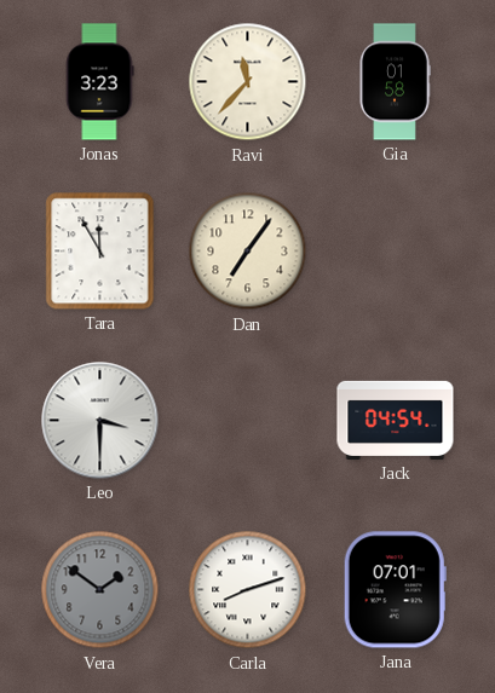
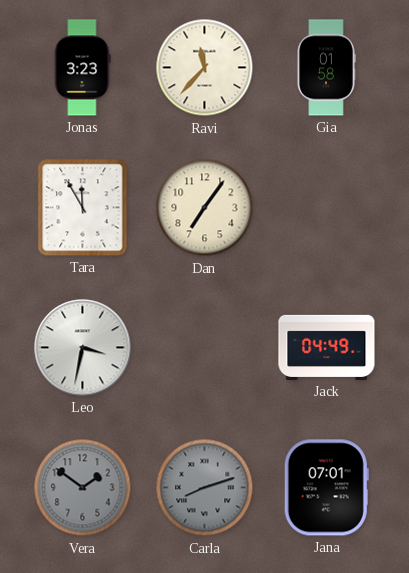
Leo: 3:30 -> 3:32
Jack: 04:54 -> 04:49
Carla dial: white -> grey
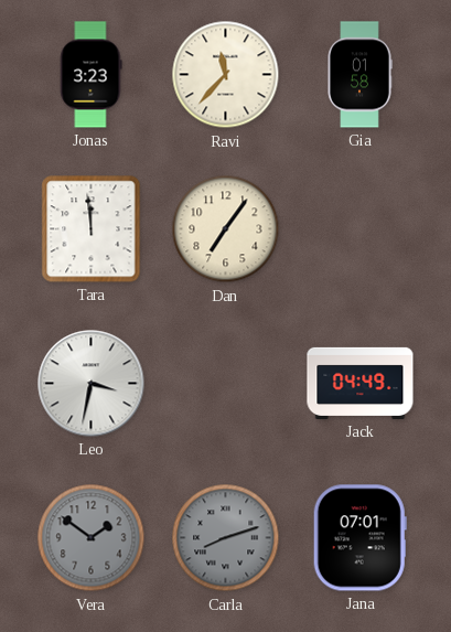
Tara: 11:55 -> 11:59
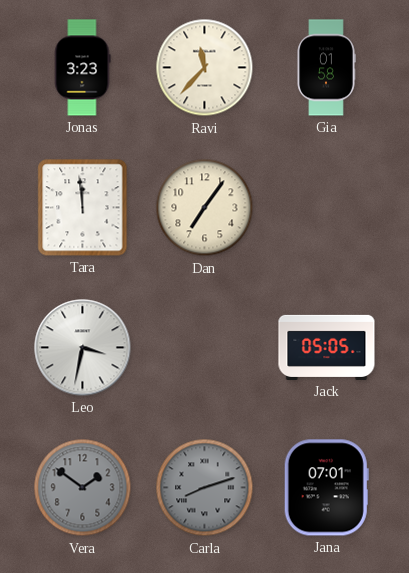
Jack: 04:49 -> 05:05
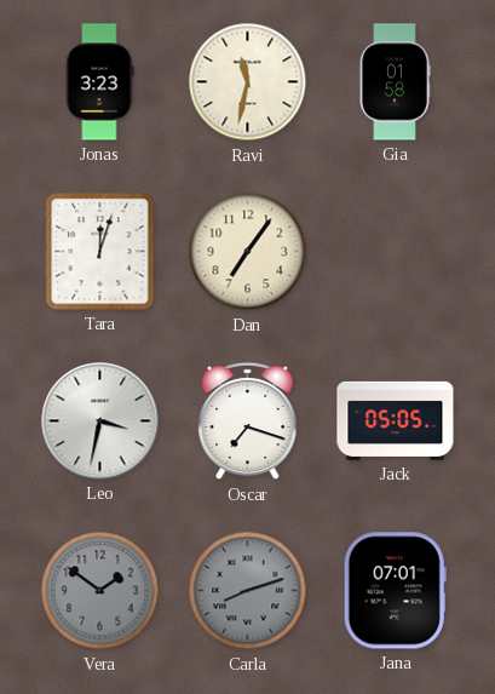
Ravi: 11:37 -> 11:32
Tara: 11:59 -> 12:03
Oscar: none -> 7:18
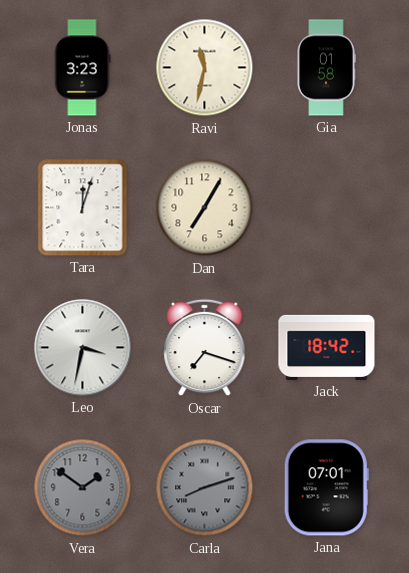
Dan: 7:06 -> 7:05
Jack: 05:05 -> 18:42
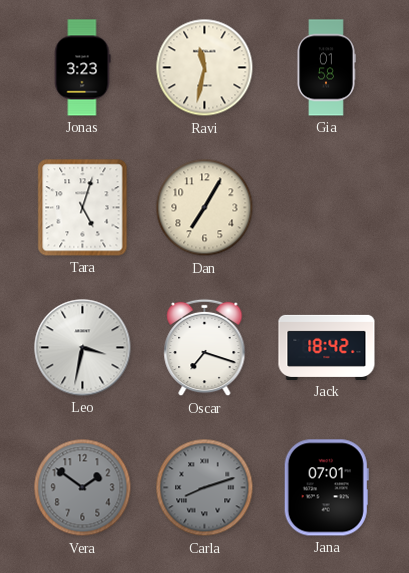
Tara: 12:03 -> 5:03
